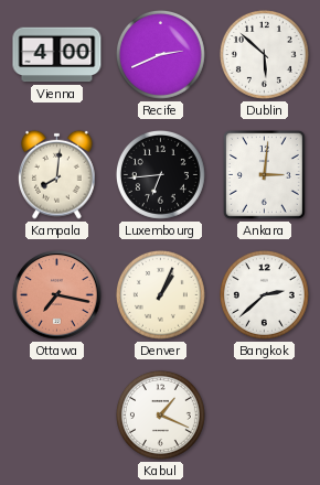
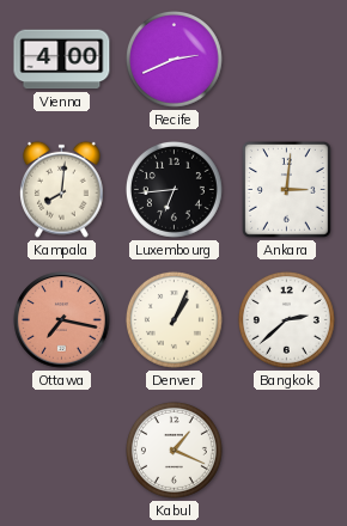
Dublin: 5:52 -> none
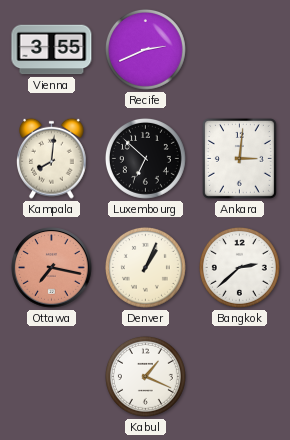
Vienna: 4:00 -> 3:55
Luxembourg: 6:44 -> 6:52
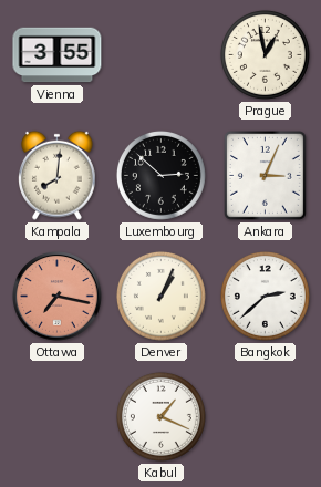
Recife: 2:41 -> none
Prague: none -> 12:58
Luxembourg: 6:52 -> 2:52
Ankara: 3:01 -> 3:04
